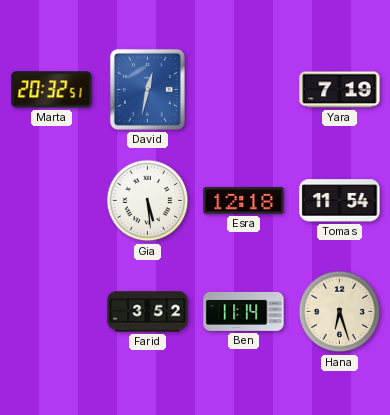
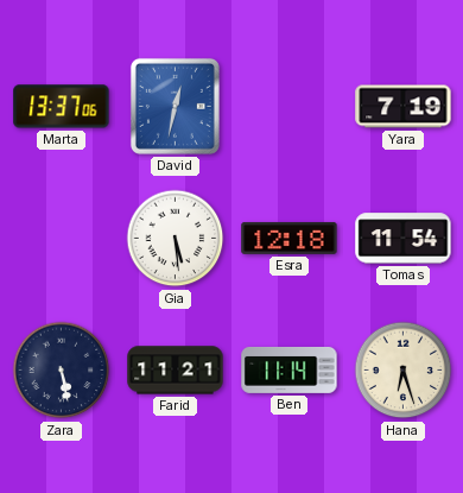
Marta: 20:32 -> 13:37
Zara: none -> 5:28
Farid: 3:52 -> 11:21
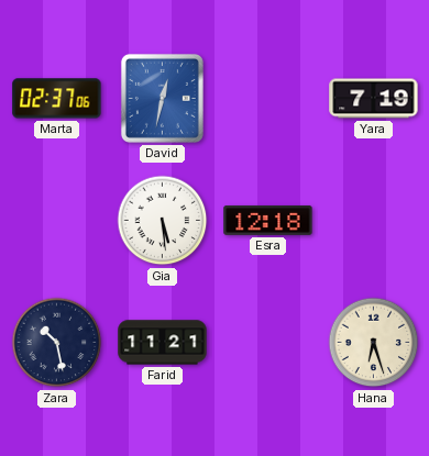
Marta: 13:37 -> 02:37
Tomas: 11:54 -> none
Zara: 5:28 -> 10:28
Ben: 11:14 -> none
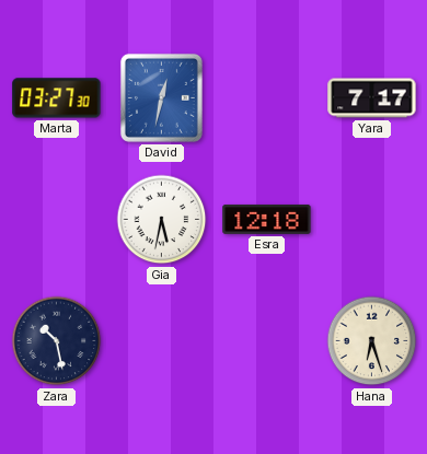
Marta: 02:37 -> 03:27
Yara: 7:19 -> 7:17
Gia: 5:29 -> 5:32
Farid: 11:21 -> none
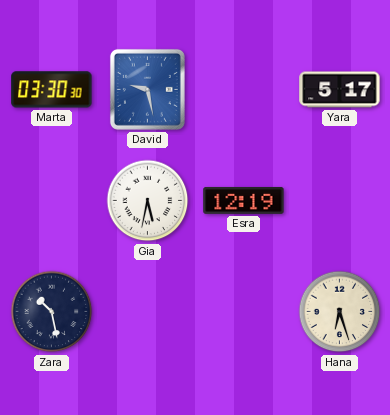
Marta: 03:27 -> 03:30
David: 12:32 -> 9:28
Yara: 7:17 -> 5:17
Esra: 12:18 -> 12:19
